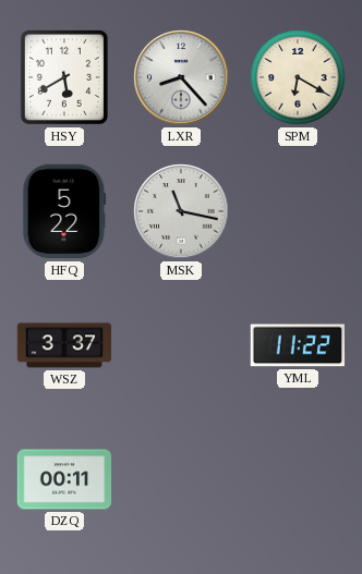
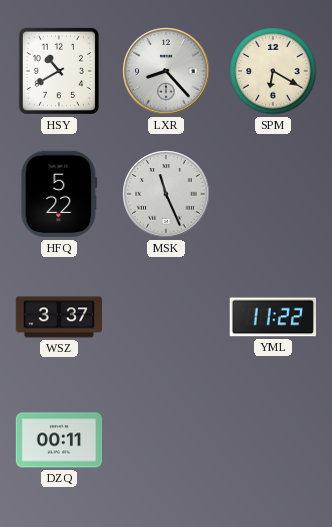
HSY: 5:40 -> 10:40
MSK: 11:17 -> 11:26
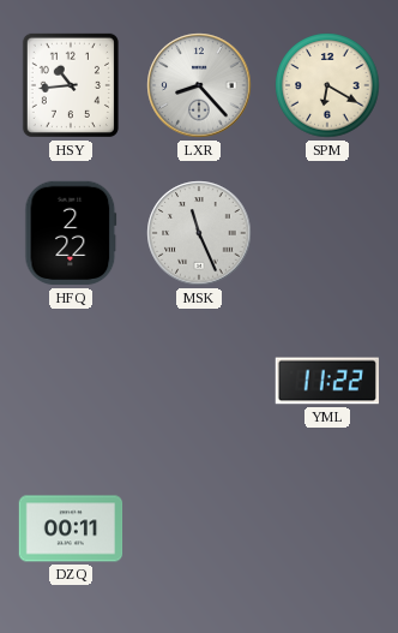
HSY: 10:40 -> 10:44
HFQ: 5:22 -> 2:22
WSZ: 3:37 -> none
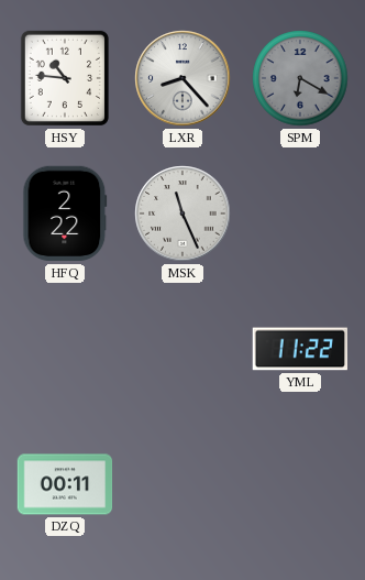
HSY: 10:44 -> 10:46
SPM dial: cream -> grey
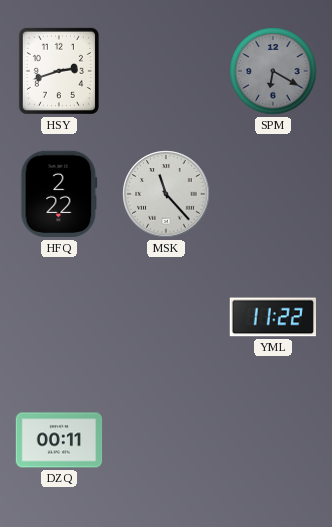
HSY: 10:46 -> 2:42
LXR: 8:23 -> none
MSK: 11:26 -> 11:23
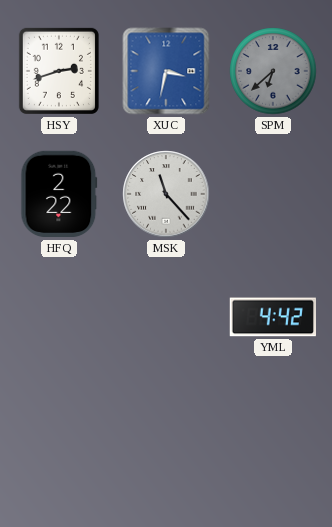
XUC: none -> 3:32
SPM: 6:20 -> 6:38
YML: 11:22 -> 4:42
DZQ: 00:11 -> none
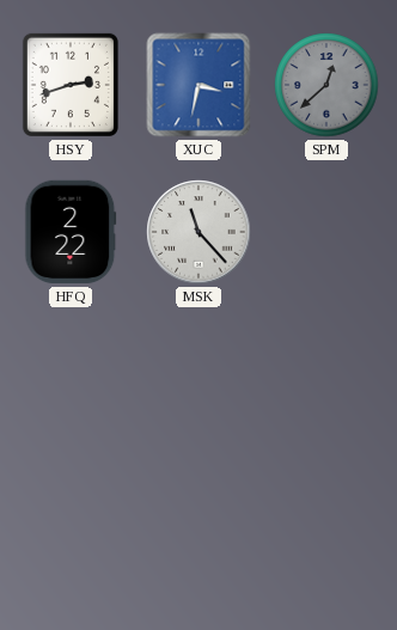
SPM: 6:38 -> 12:38
YML: 4:42 -> none
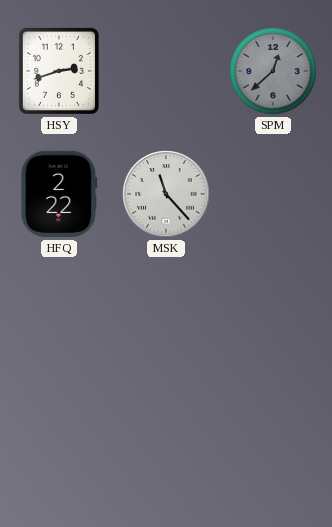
XUC: 3:32 -> none
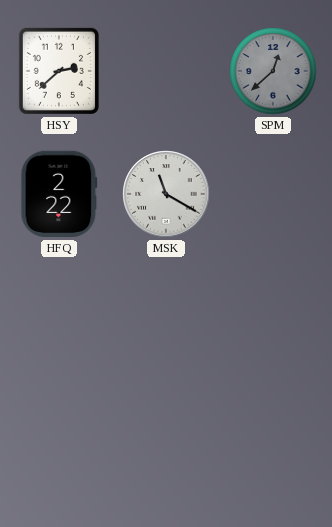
HSY: 2:42 -> 2:38
MSK: 11:23 -> 11:20
